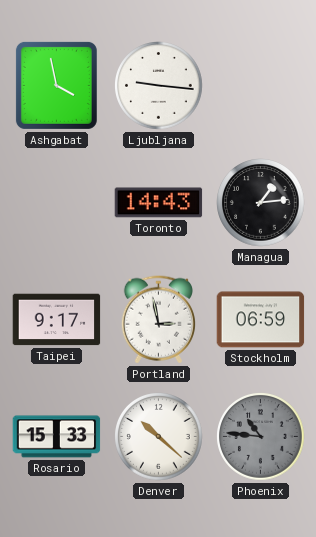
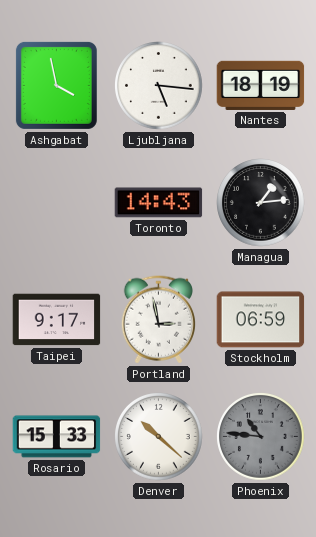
Ljubljana: 9:16 -> 5:16
Nantes: none -> 18:19
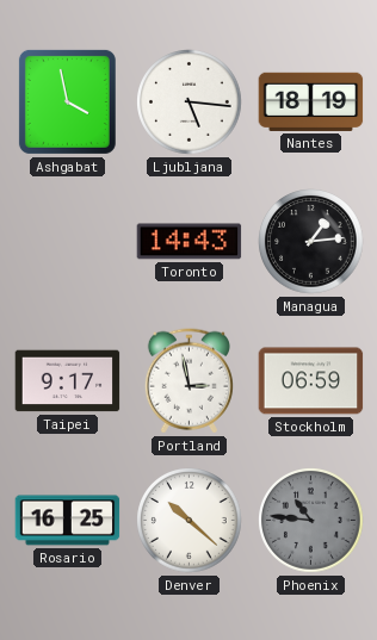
Rosario: 15:33 -> 16:25
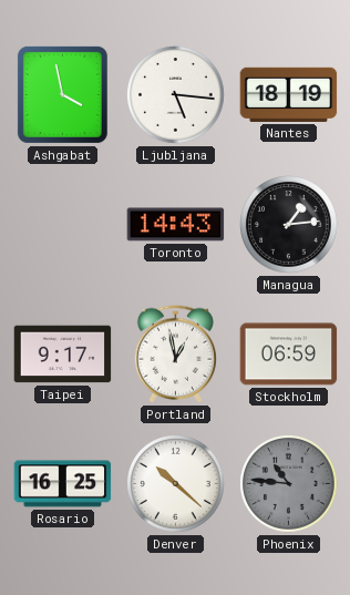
Portland: 2:58 -> 12:58
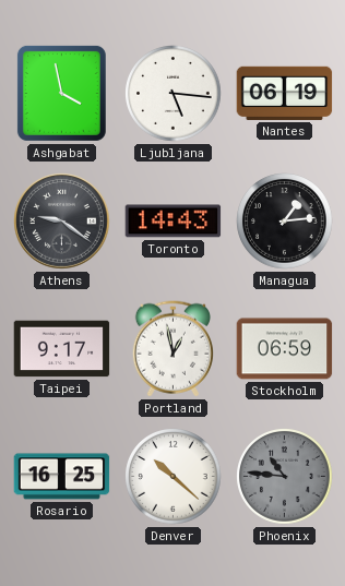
Nantes: 18:19 -> 06:19
Athens: none -> 9:21
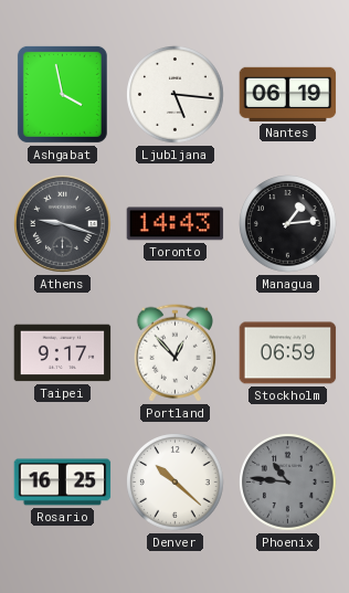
Athens: 9:21 -> 9:18
Portland: 12:58 -> 12:53
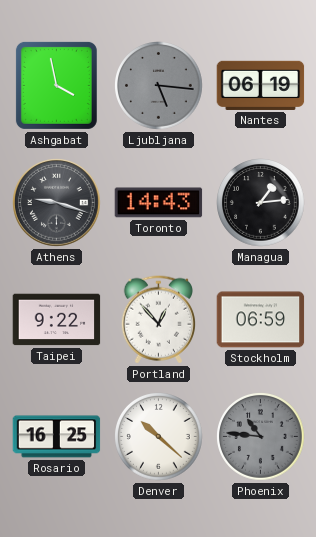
Ljubljana dial: white -> grey
Taipei: 9:17 -> 9:22
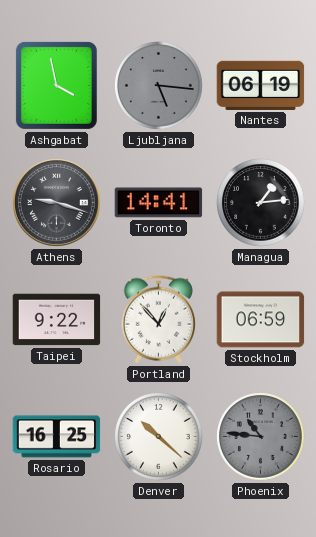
Toronto: 14:43 -> 14:41
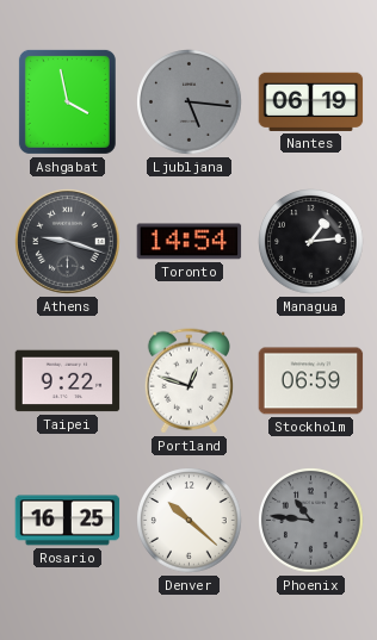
Toronto: 14:41 -> 14:54
Portland: 12:53 -> 12:48
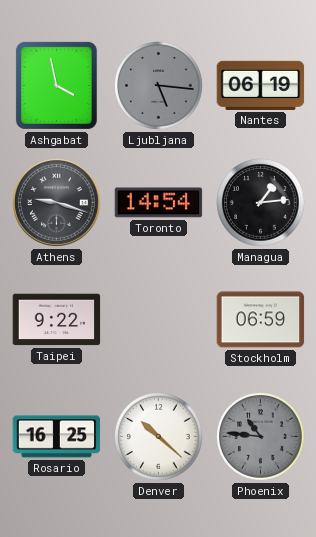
Portland: 12:48 -> none
